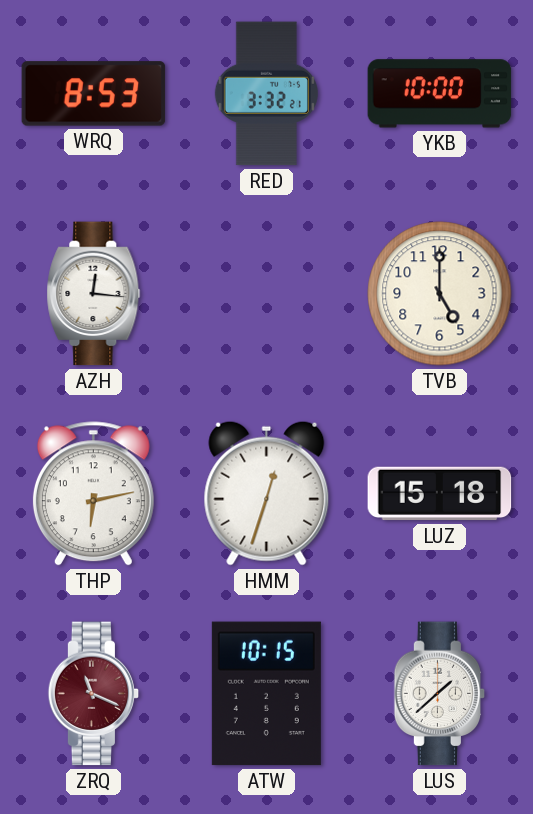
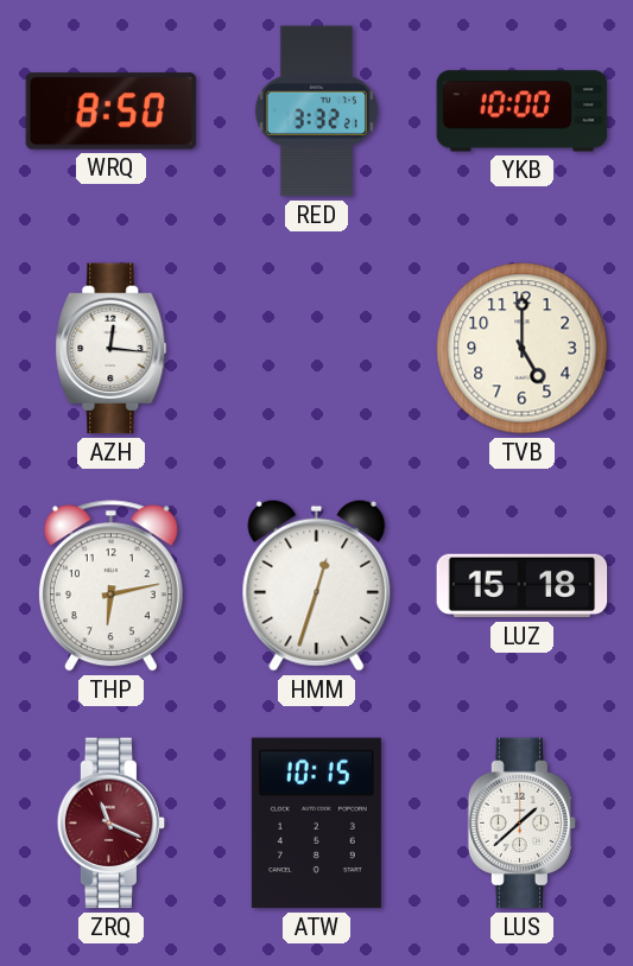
WRQ: 8:53 -> 8:50
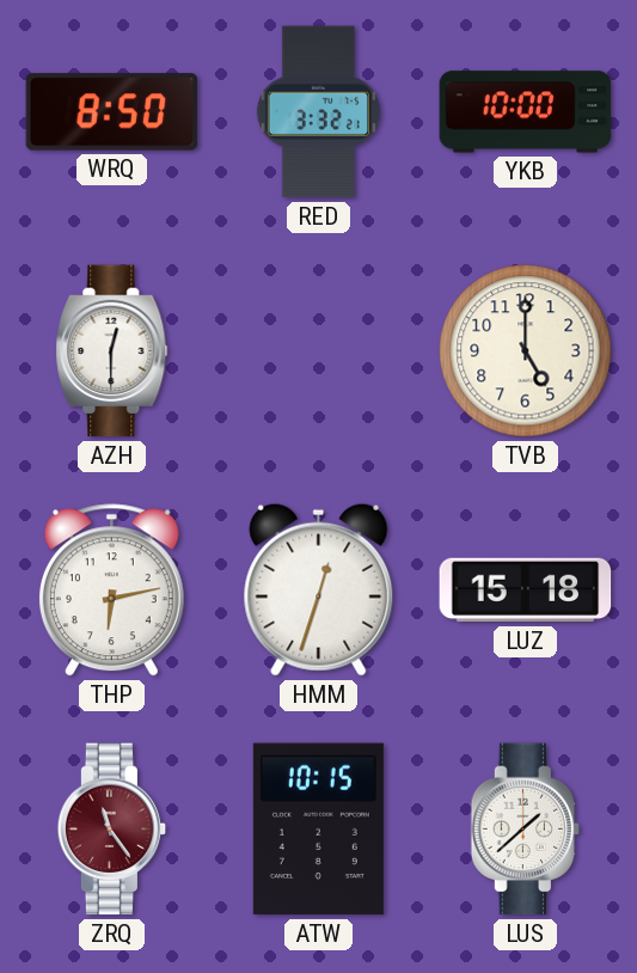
AZH: 12:16 -> 12:30
ZRQ: 11:19 -> 11:24
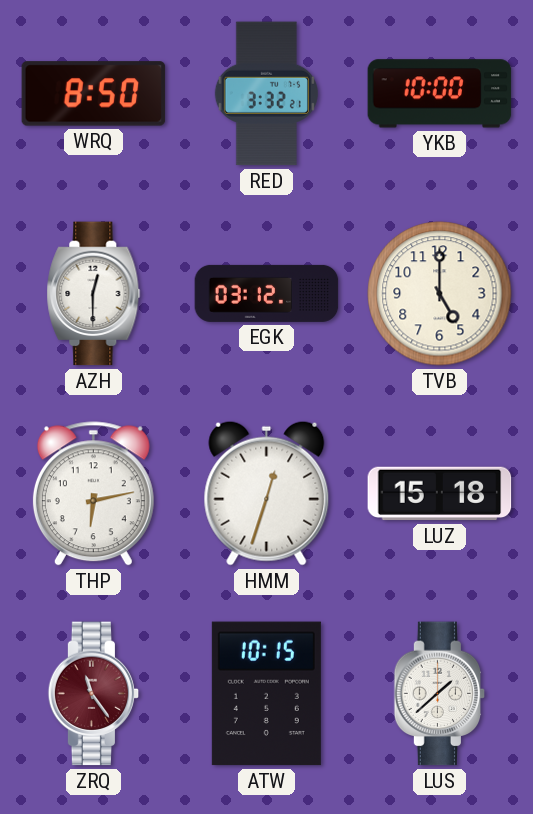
EGK: none -> 03:12
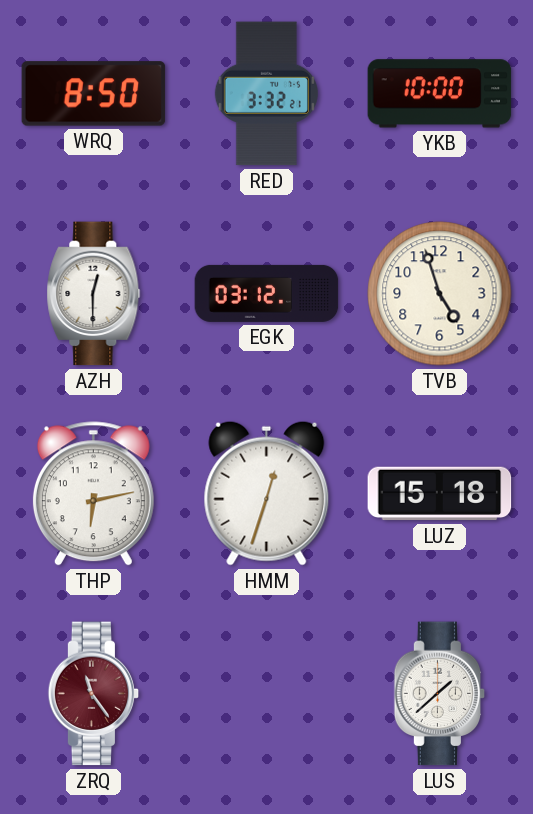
TVB: 5:00 -> 4:57
ATW: 10:15 -> none
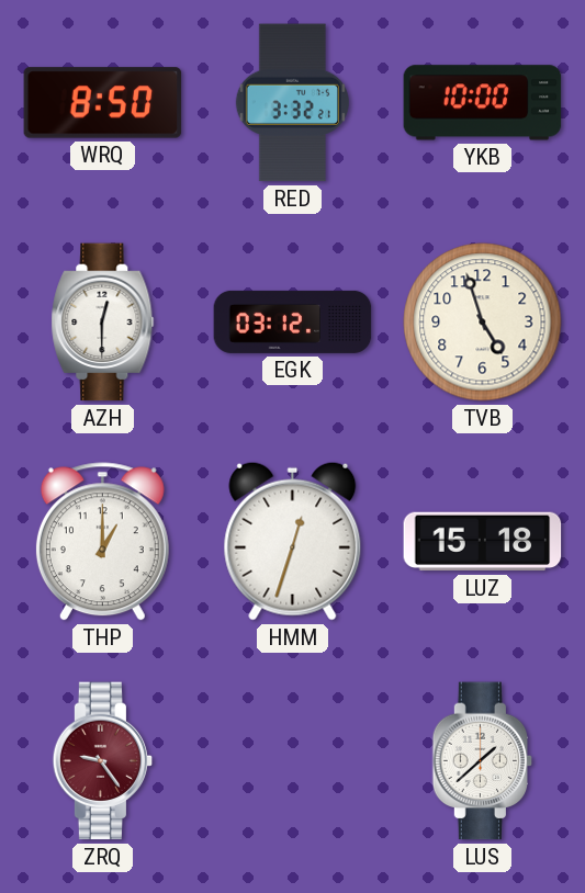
THP: 6:13 -> 1:00
ZRQ: 11:24 -> 9:24
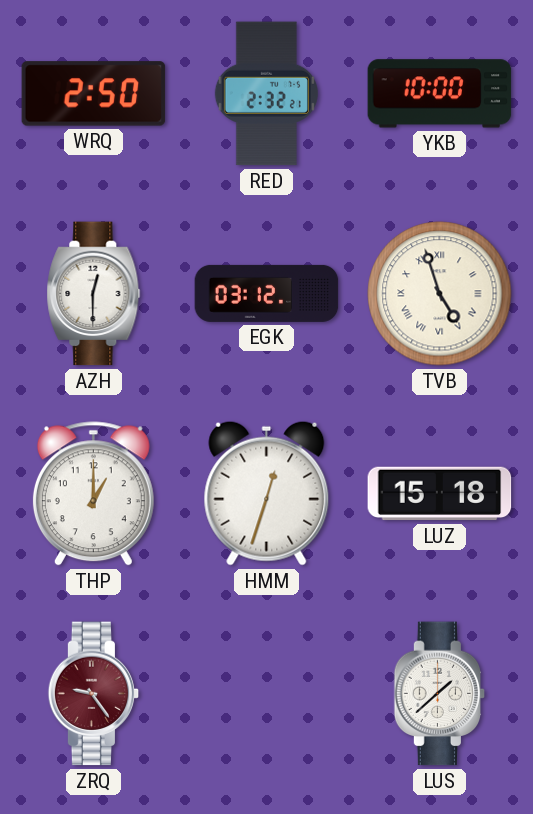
WRQ: 8:50 -> 2:50
RED: 3:32 -> 2:32
TVB numerals: Arabic -> Roman
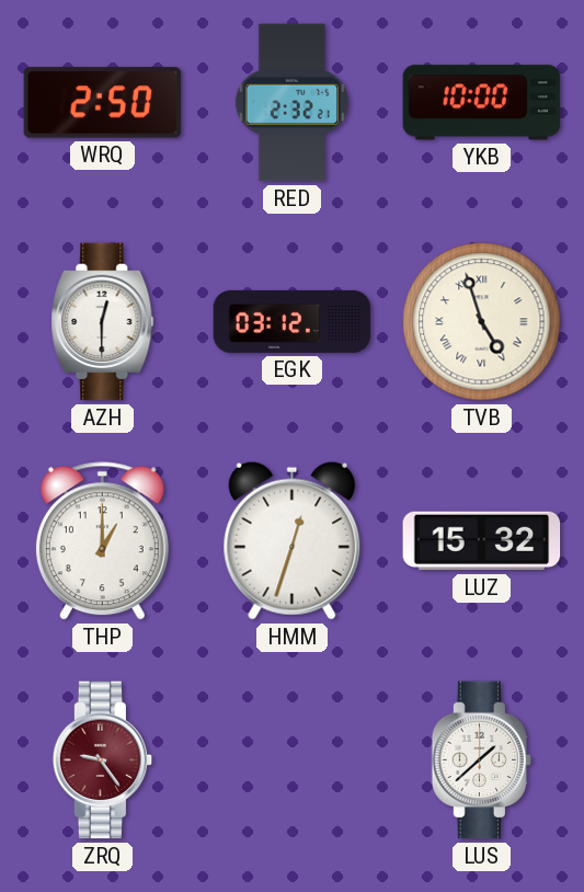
LUZ: 15:18 -> 15:32
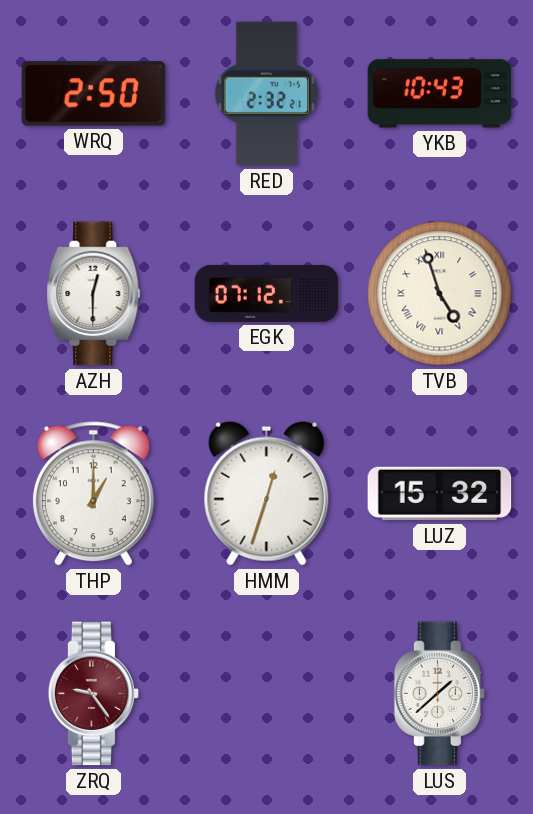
YKB: 10:00 -> 10:43
EGK: 03:12 -> 07:12
